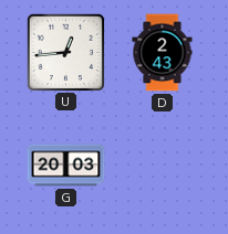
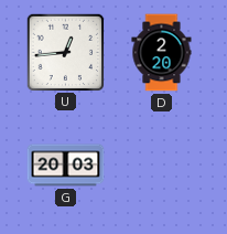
D: 2:43 -> 2:20
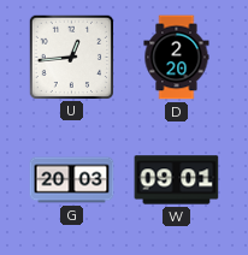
W: none -> 09:01
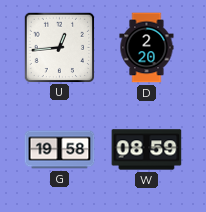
G: 20:03 -> 19:58
W: 09:01 -> 08:59
